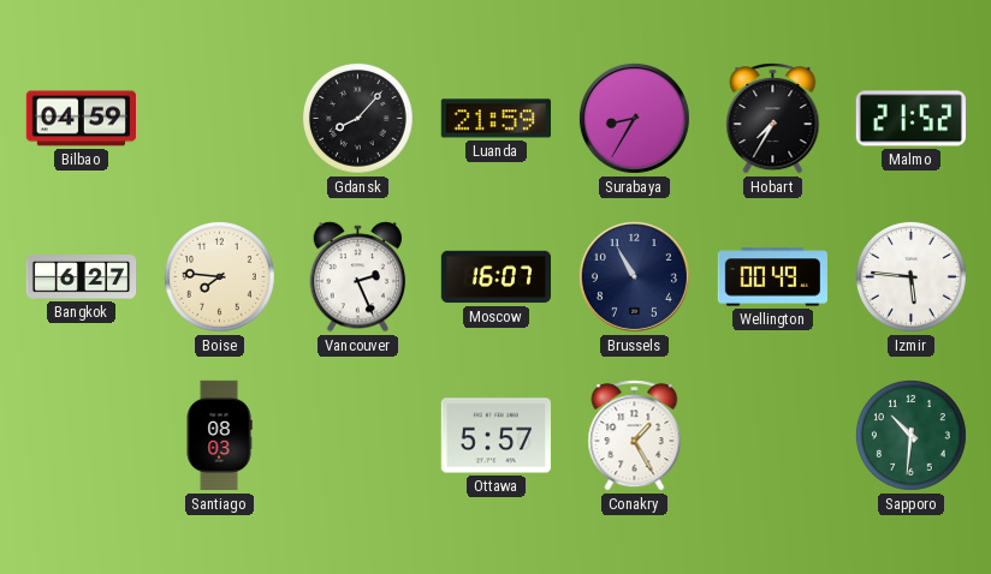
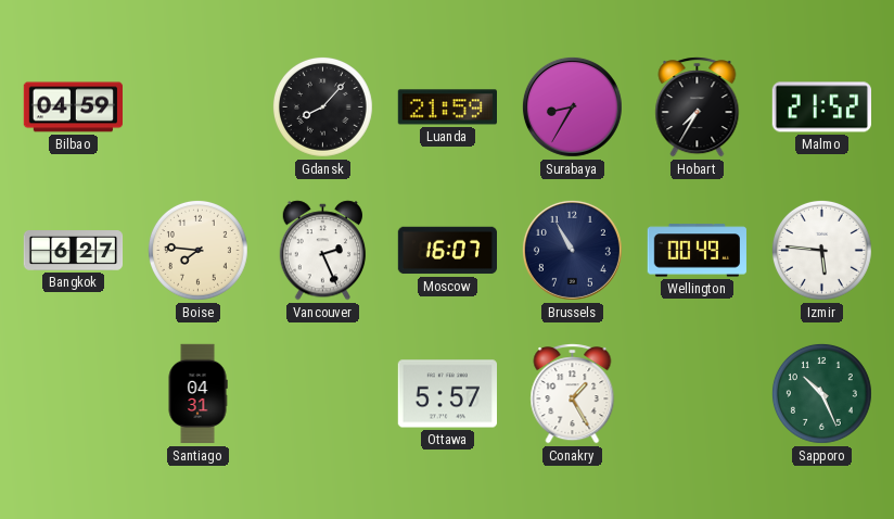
Santiago: 08:03 -> 04:31
Sapporo: 10:31 -> 10:26
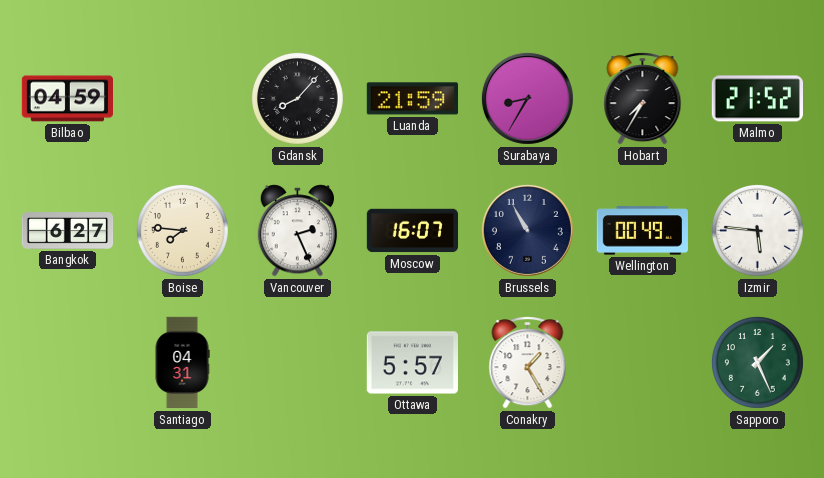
Sapporo: 10:26 -> 1:26
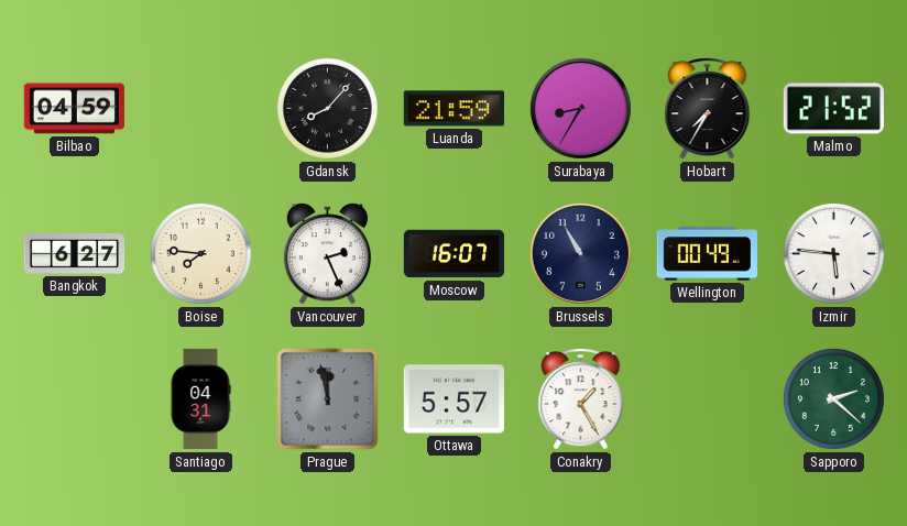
Prague: none -> 11:58
Sapporo: 1:26 -> 2:22
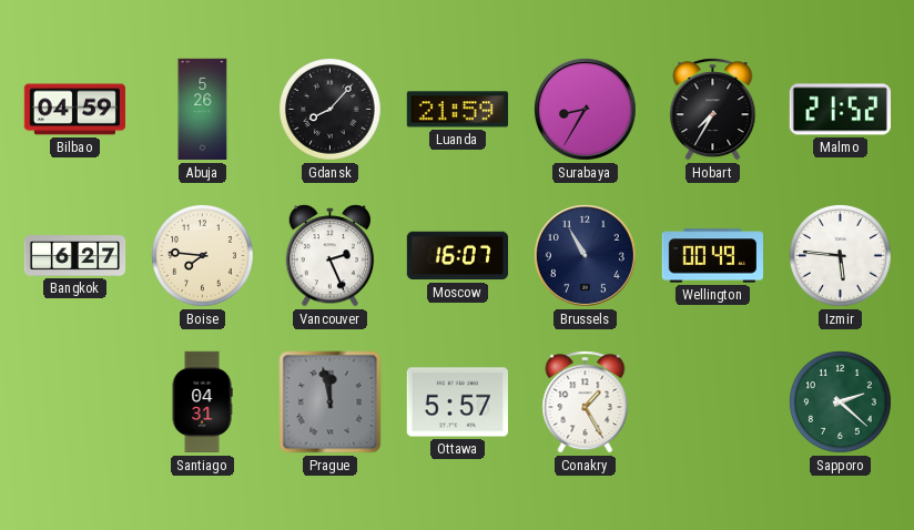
Abuja: none -> 5:26
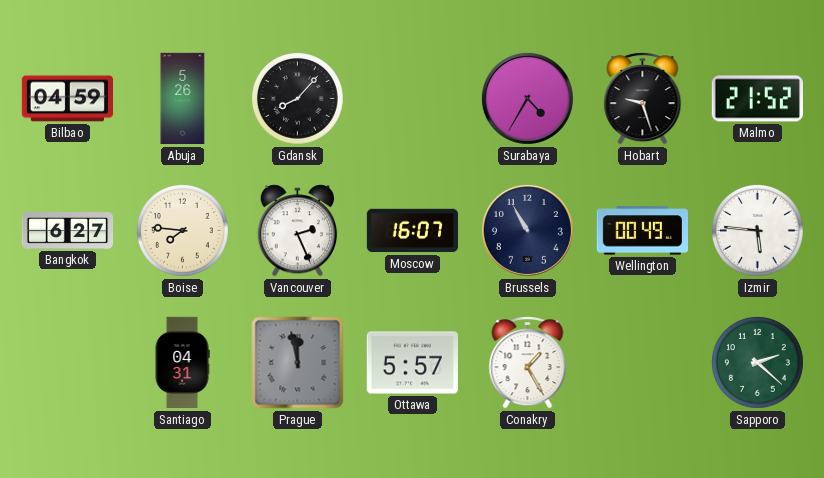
Luanda: 21:59 -> none
Surabaya: 8:35 -> 4:35
Hobart: 7:35 -> 9:27
